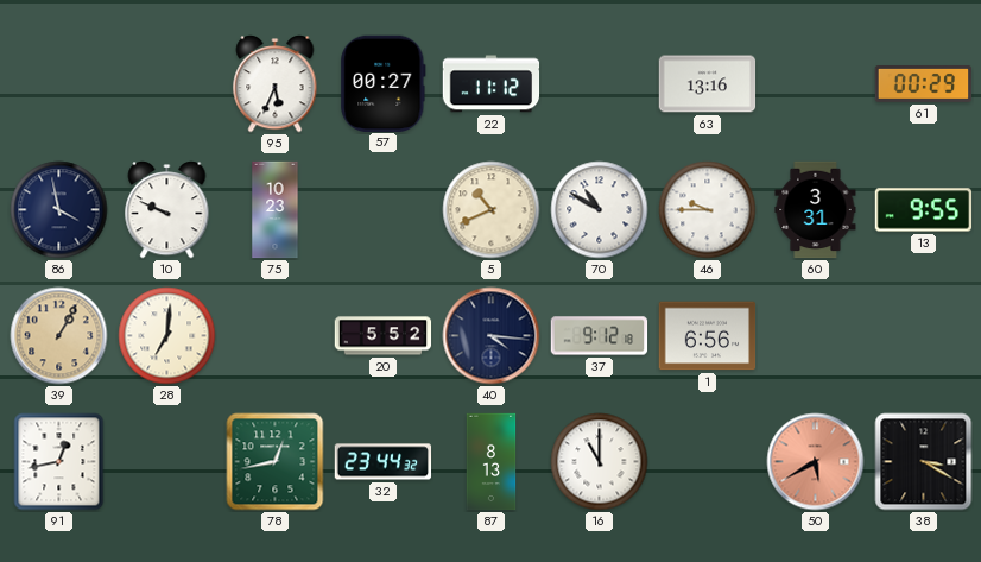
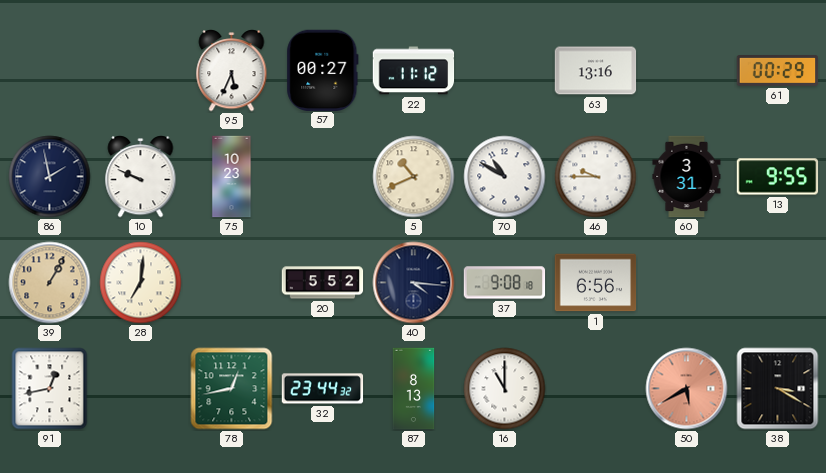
86: 3:58 -> 1:58
37: 9:12 -> 9:08
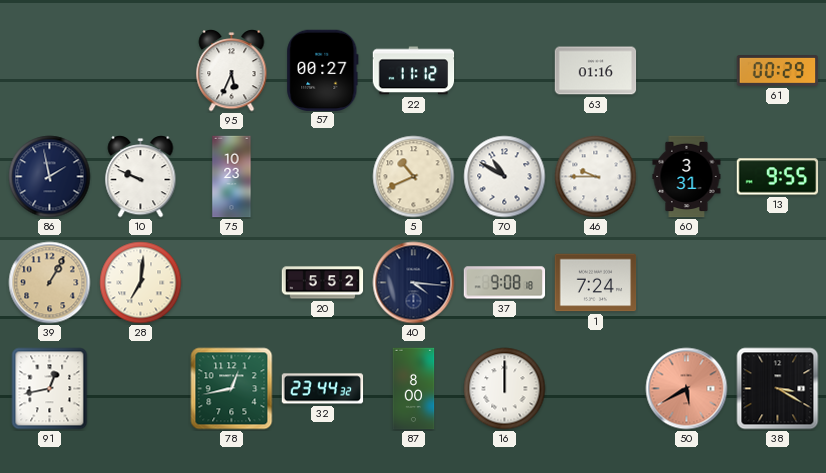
63: 13:16 -> 01:16
1: 6:56 -> 7:24
87: 8:13 -> 8:00
16: 11:00 -> 12:00
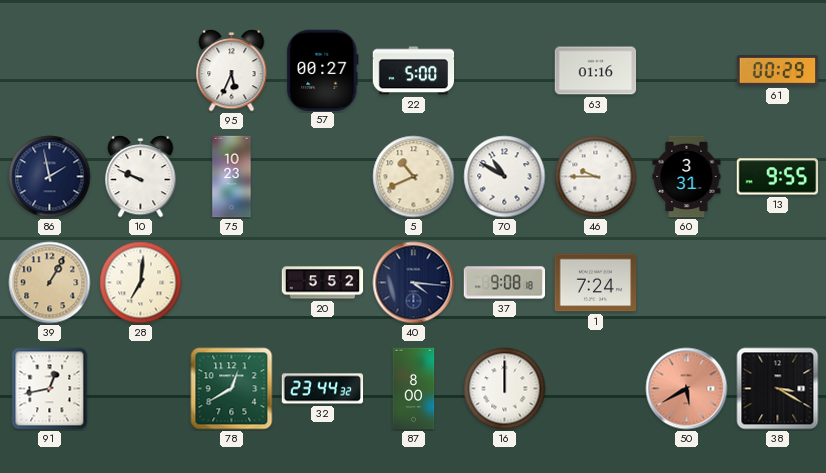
22: 11:12 -> 5:00
78: 12:43 -> 12:40
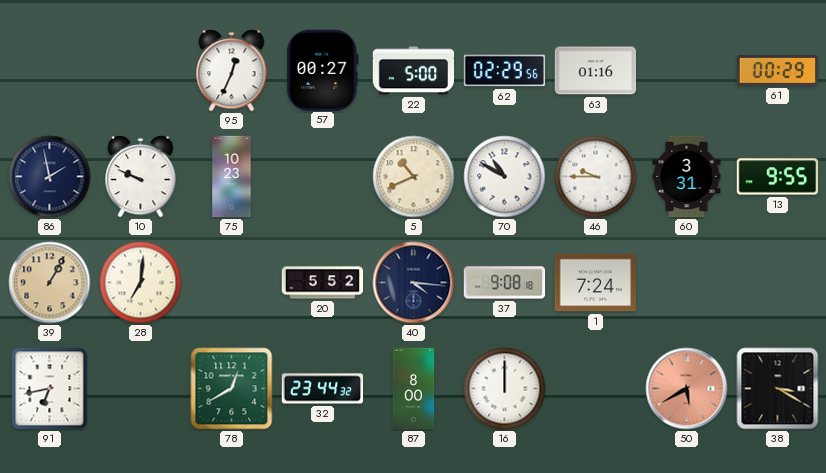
95: 5:34 -> 12:34
62: none -> 02:29
91: 12:43 -> 6:43
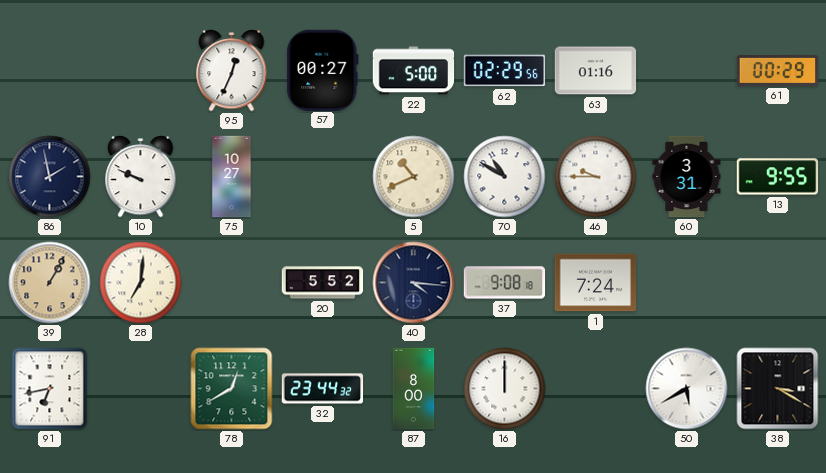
75: 10:23 -> 10:27
50 dial: salmon -> white
